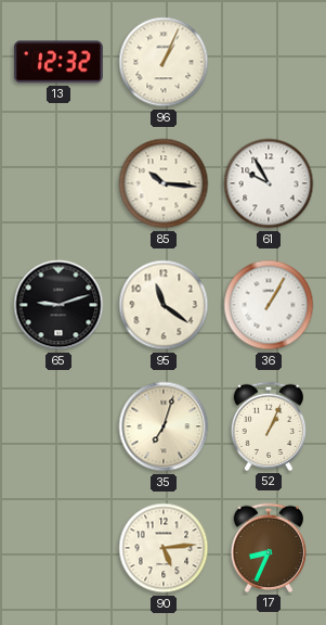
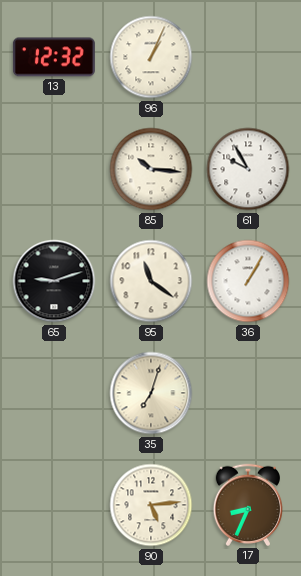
52: 1:04 -> none
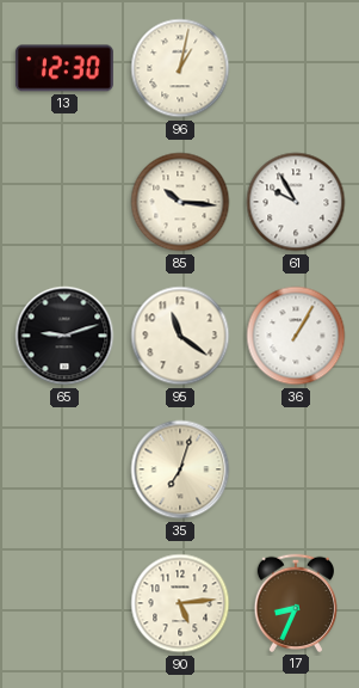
13: 12:32 -> 12:30
96: 1:04 -> 1:02
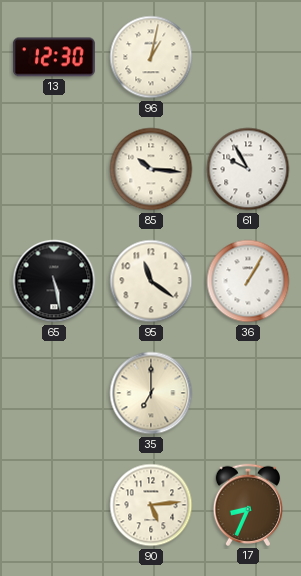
65: 9:12 -> 5:28
35: 7:03 -> 7:00
